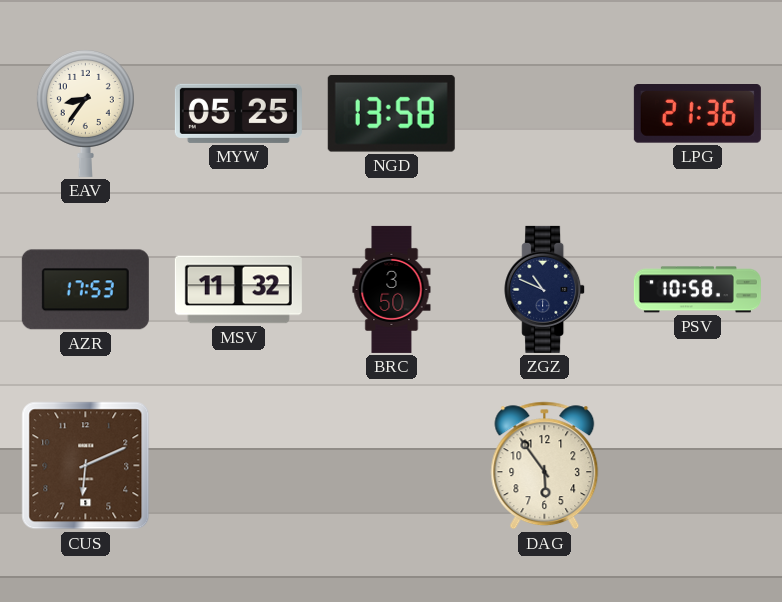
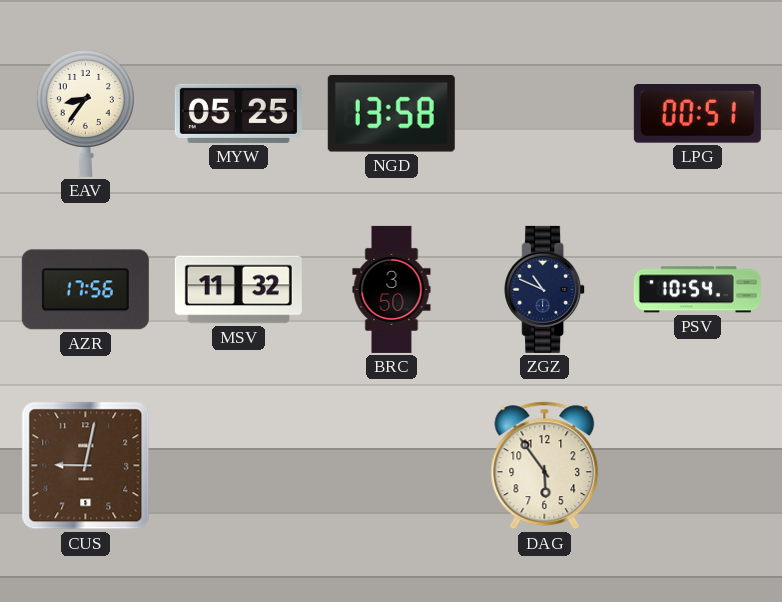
LPG: 21:36 -> 00:51
AZR: 17:53 -> 17:56
PSV: 10:58 -> 10:54
CUS: 6:11 -> 9:02
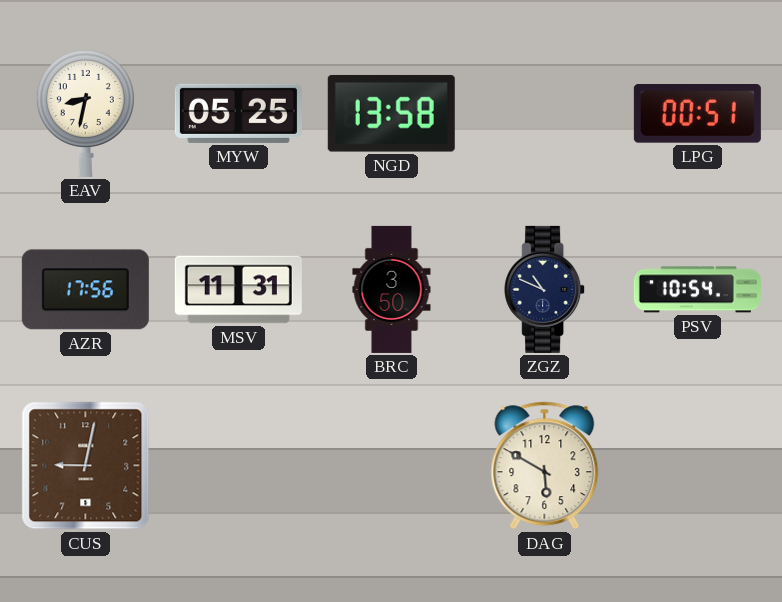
EAV: 8:36 -> 8:32
MSV: 11:32 -> 11:31
DAG: 5:54 -> 5:50
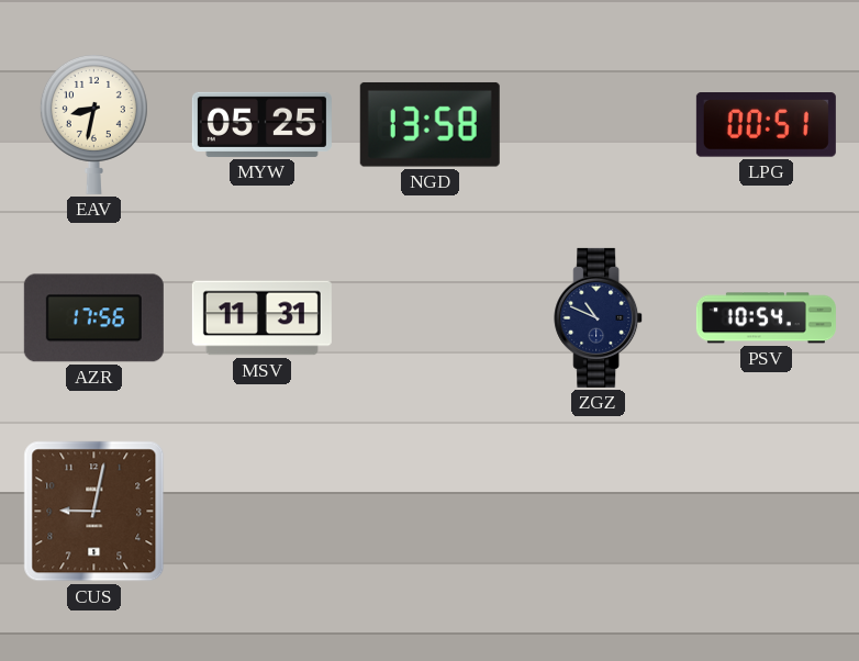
BRC: 3:50 -> none
DAG: 5:50 -> none
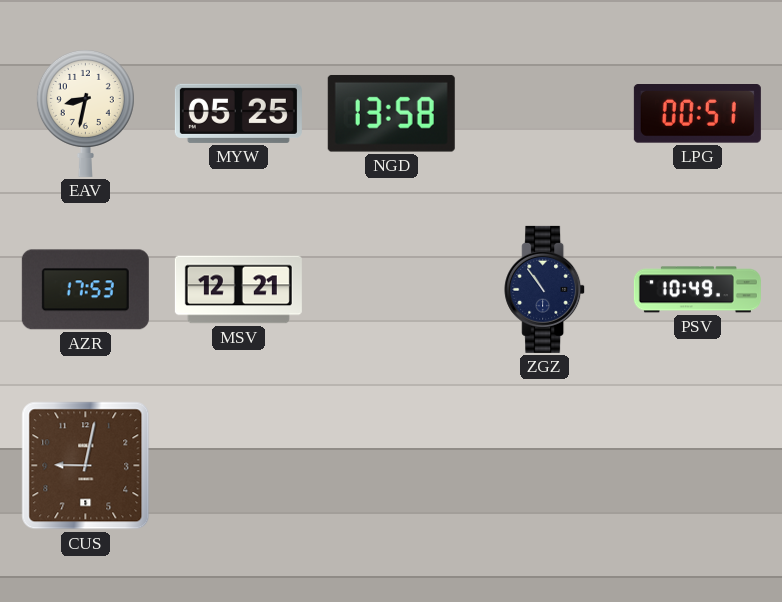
AZR: 17:56 -> 17:53
MSV: 11:31 -> 12:21
ZGZ: 10:49 -> 10:54
PSV: 10:54 -> 10:49
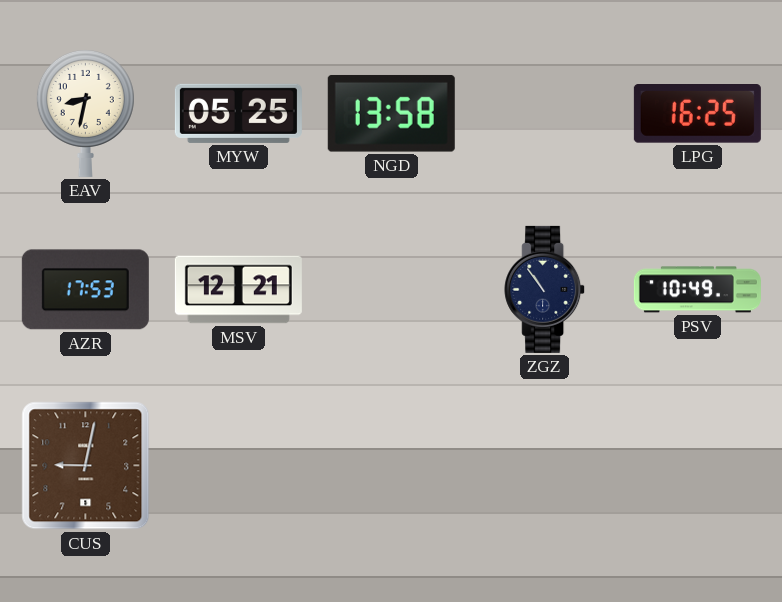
LPG: 00:51 -> 16:25
